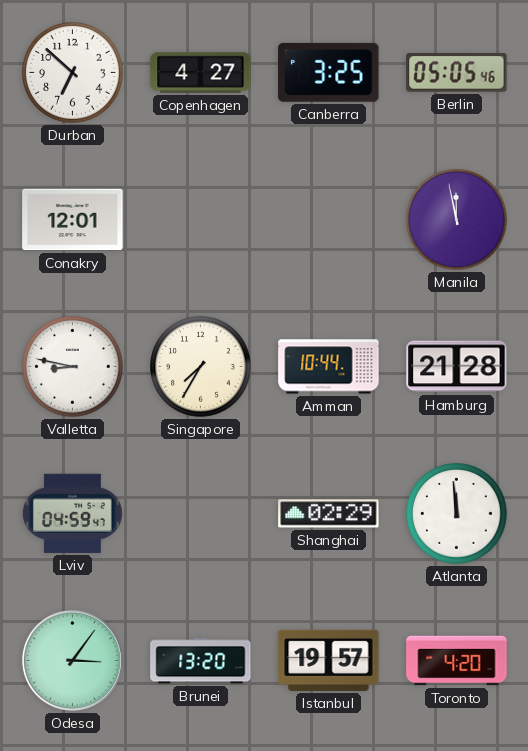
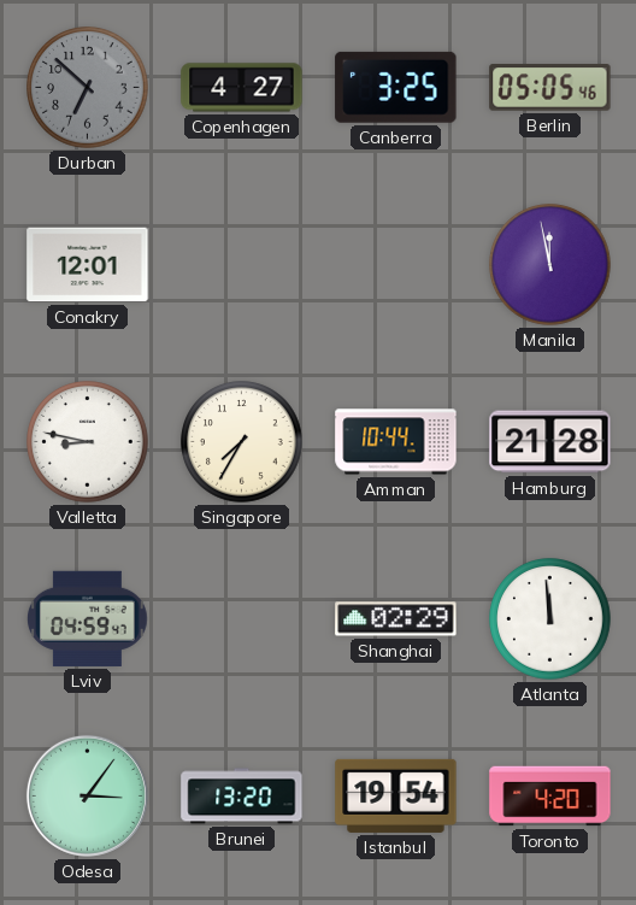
Durban dial: white -> grey
Istanbul: 19:57 -> 19:54
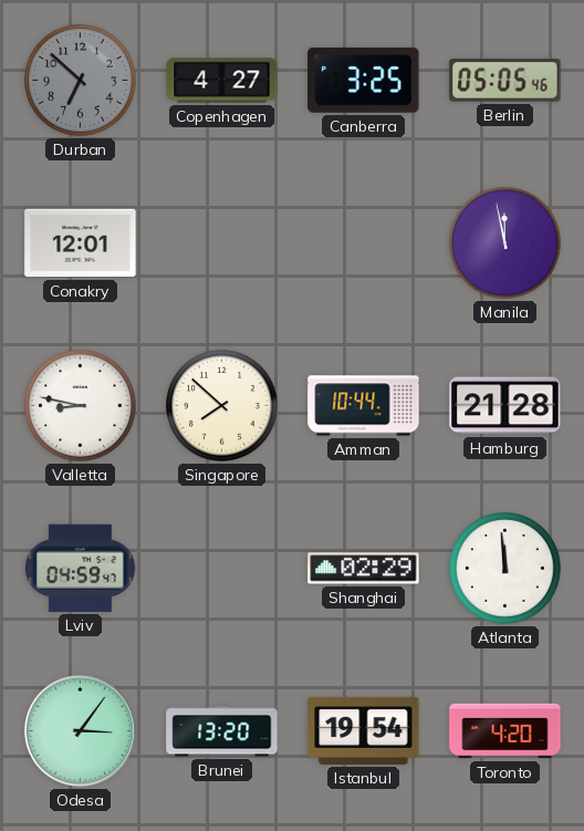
Singapore: 7:35 -> 7:52
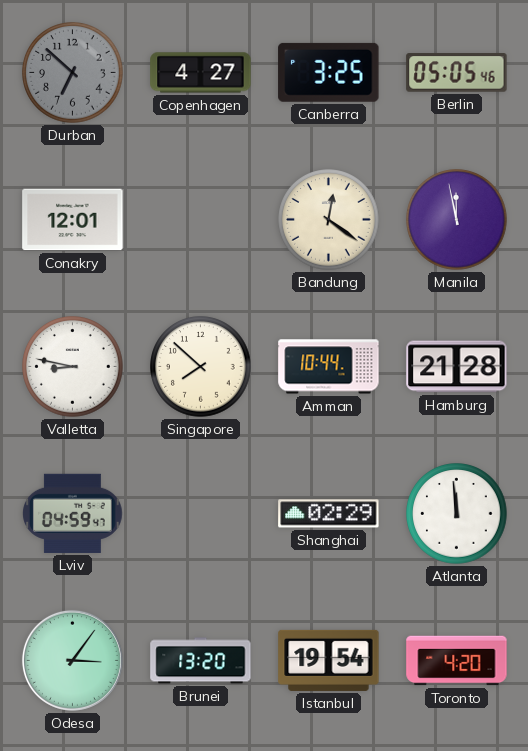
Bandung: none -> 12:21
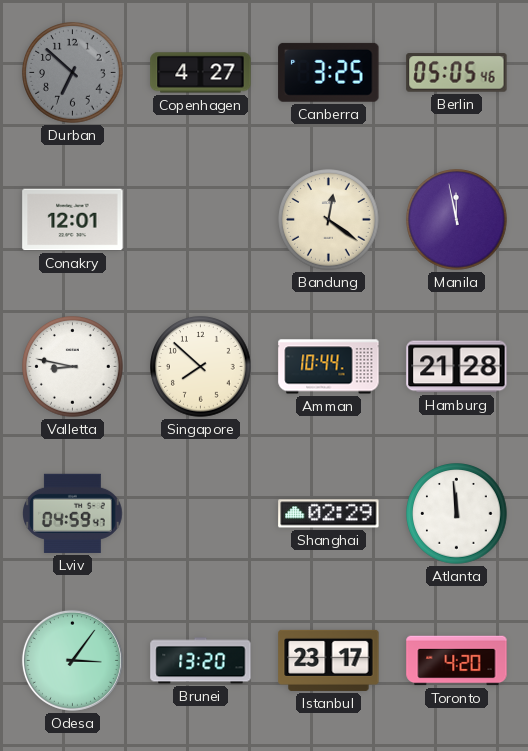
Istanbul: 19:54 -> 23:17
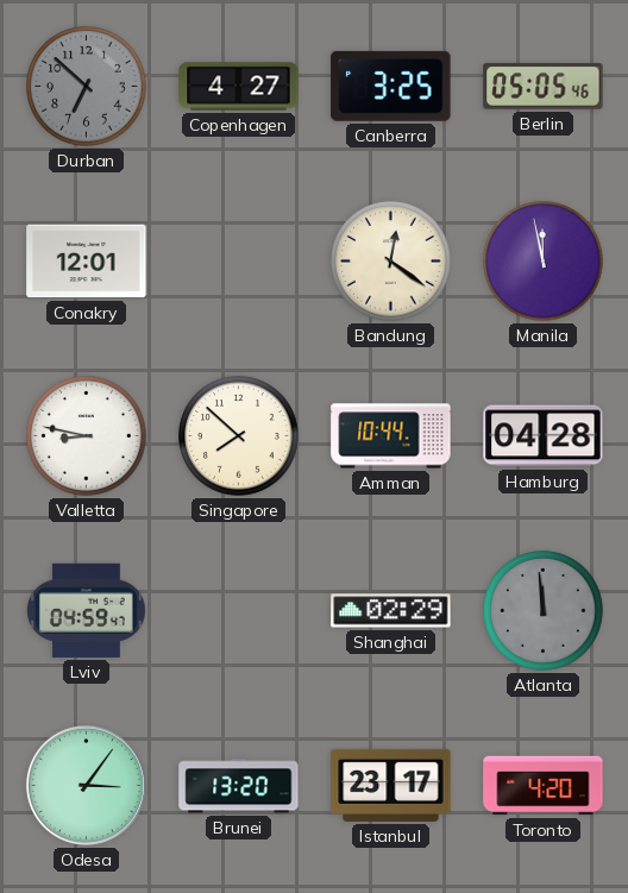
Hamburg: 21:28 -> 04:28
Atlanta dial: white -> grey
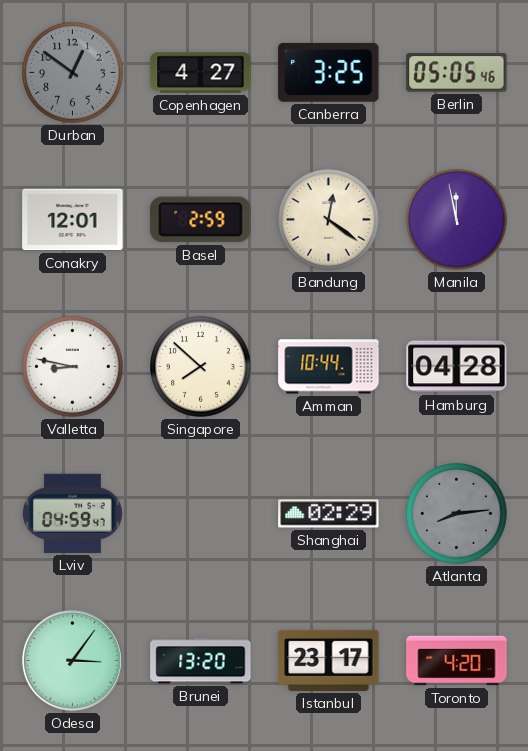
Durban: 6:52 -> 12:51
Basel: none -> 2:59
Atlanta: 11:59 -> 8:14
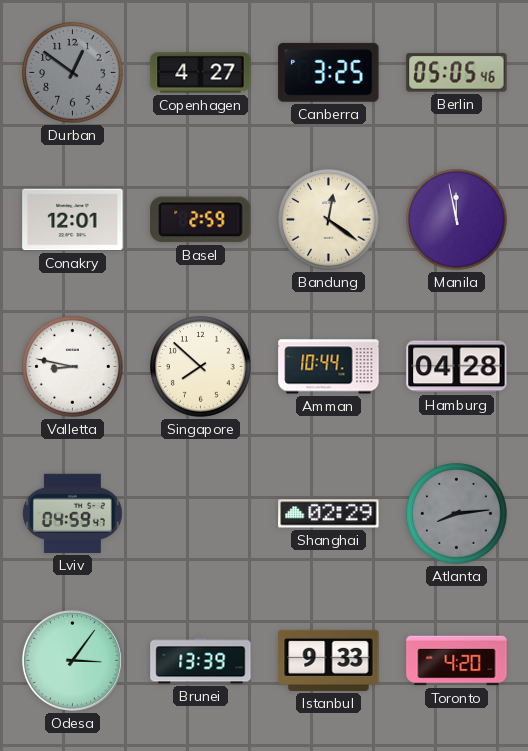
Brunei: 13:20 -> 13:39
Istanbul: 23:17 -> 9:33
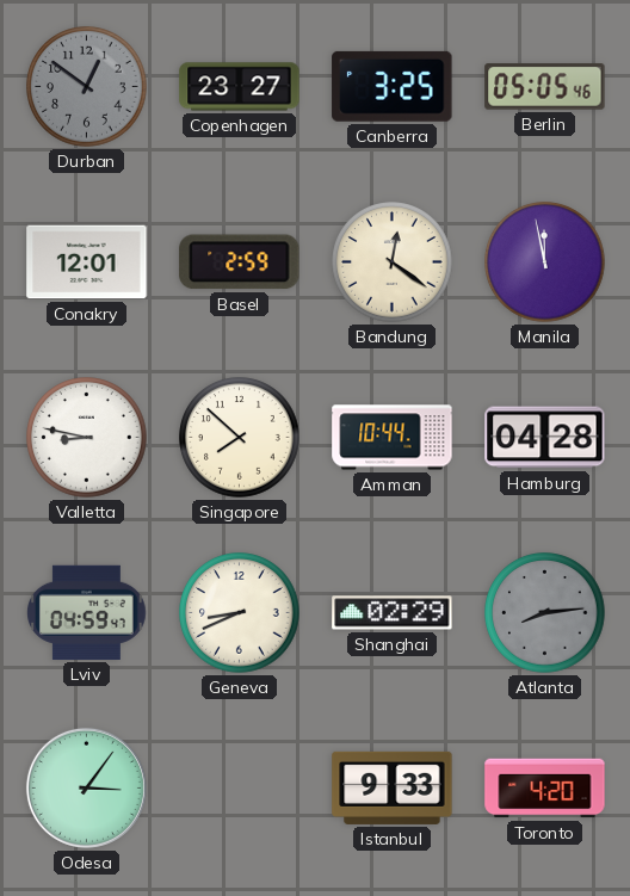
Copenhagen: 4:27 -> 23:27
Geneva: none -> 8:41
Brunei: 13:39 -> none
